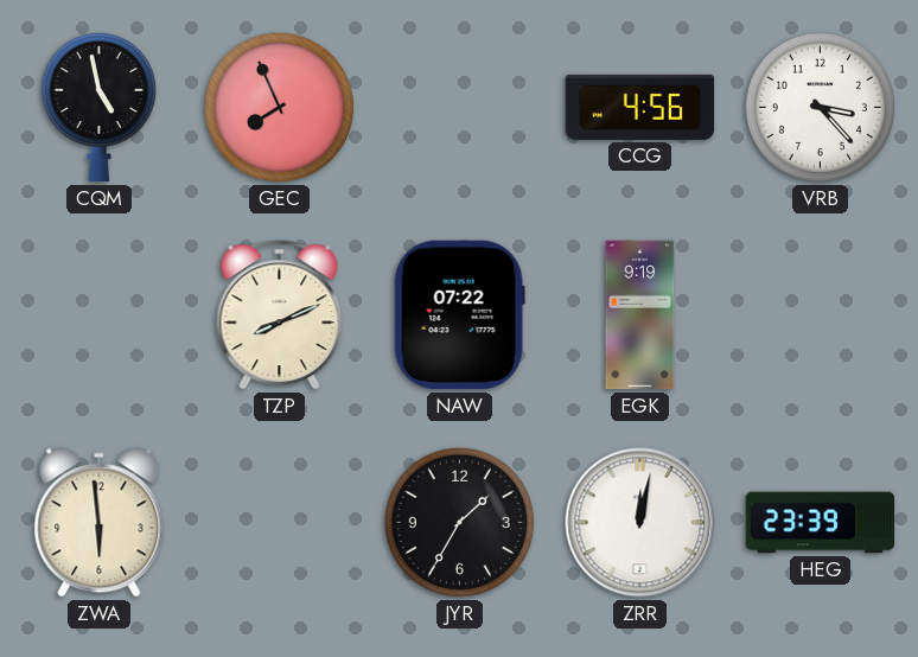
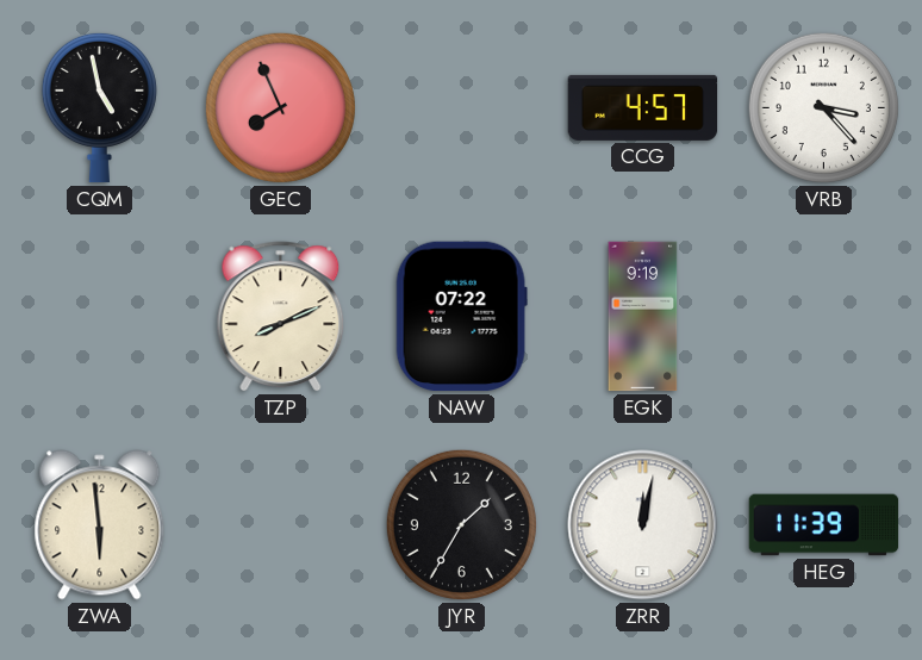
CCG: 4:56 -> 4:57
HEG: 23:39 -> 11:39
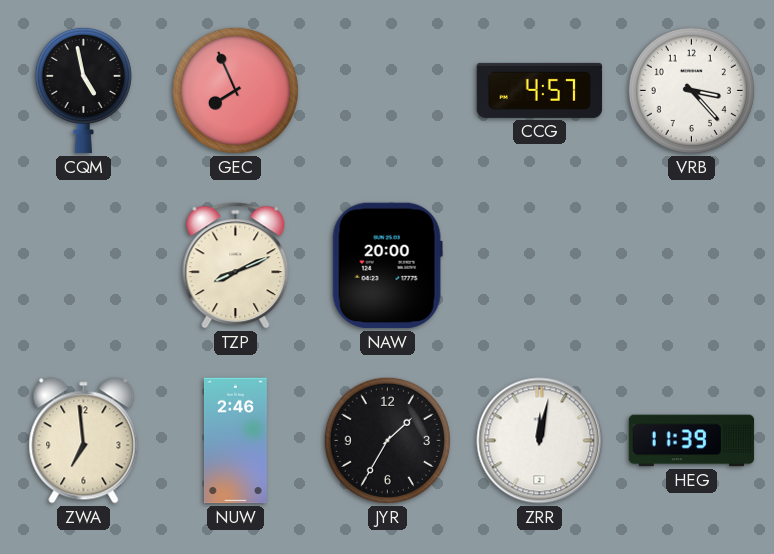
NAW: 07:22 -> 20:00
EGK: 9:19 -> none
ZWA: 5:59 -> 6:59
NUW: none -> 2:46
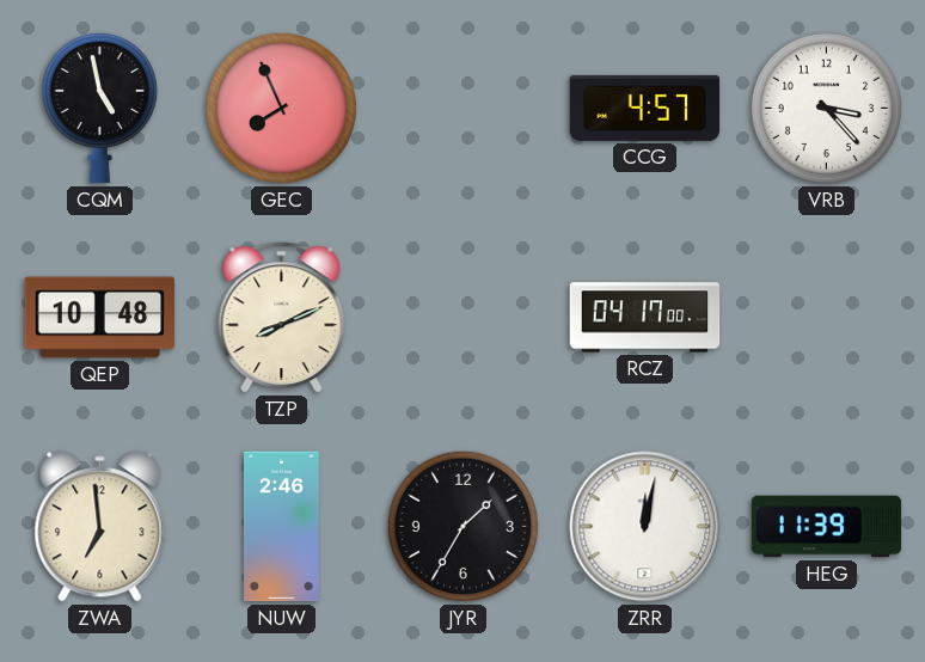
QEP: none -> 10:48
NAW: 20:00 -> none
RCZ: none -> 04:17
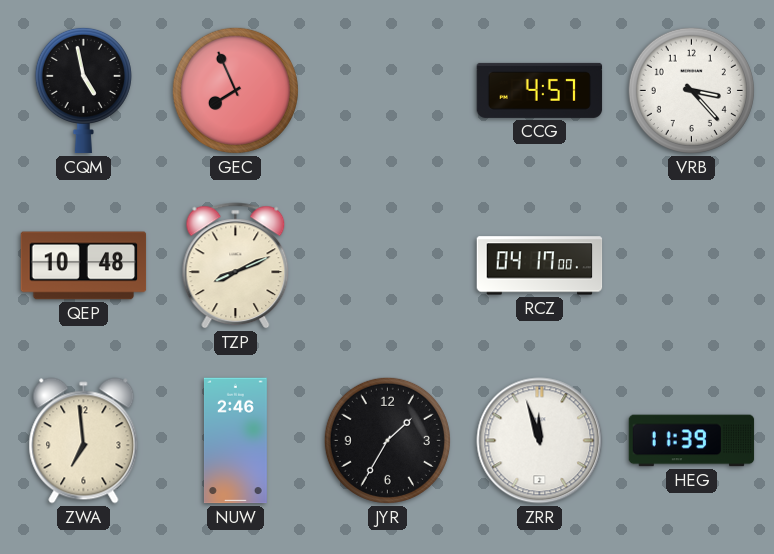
ZRR: 12:02 -> 11:57
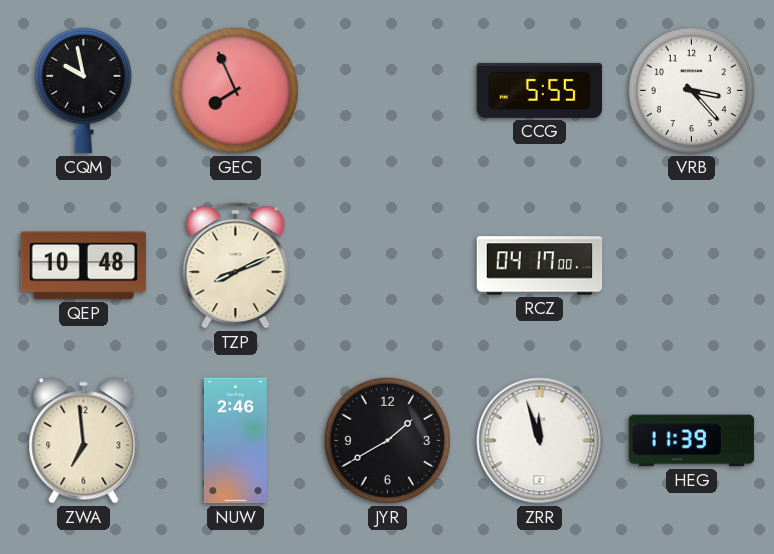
CQM: 4:58 -> 9:58
CCG: 4:57 -> 5:55
JYR: 1:35 -> 1:40
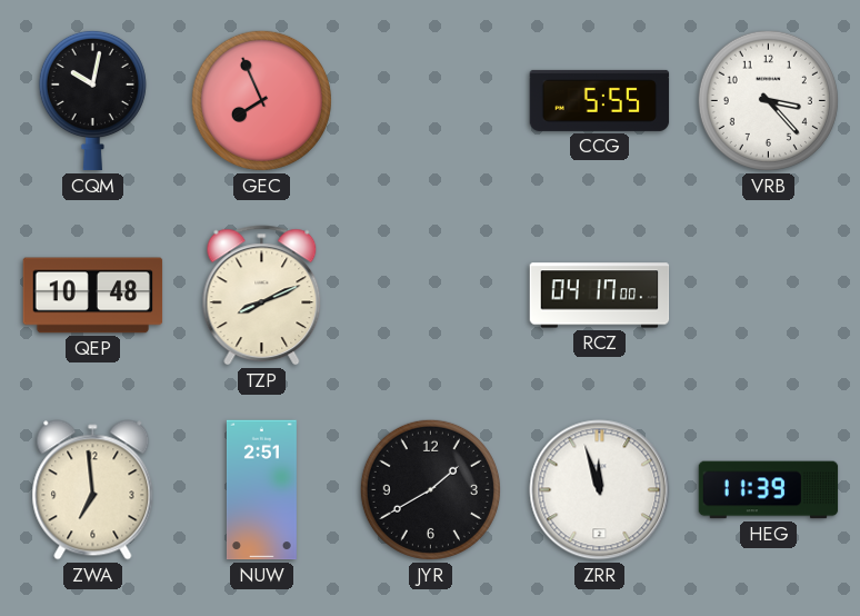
CQM: 9:58 -> 10:02
NUW: 2:46 -> 2:51
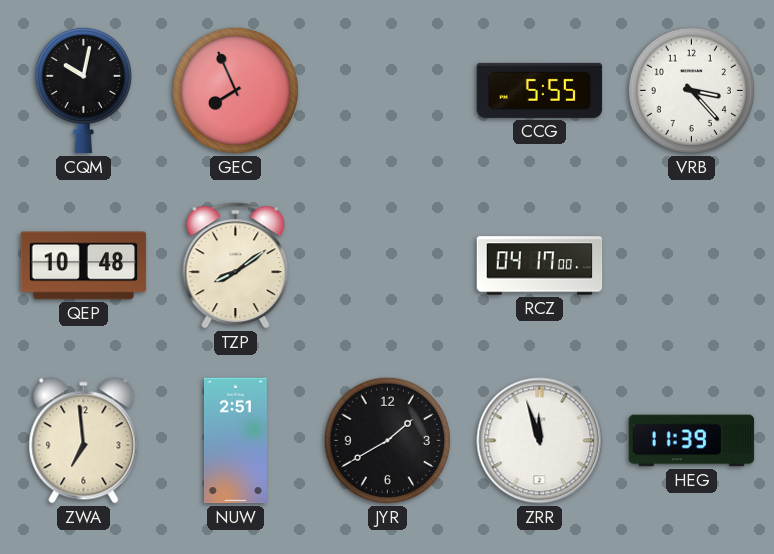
TZP: 8:11 -> 8:09
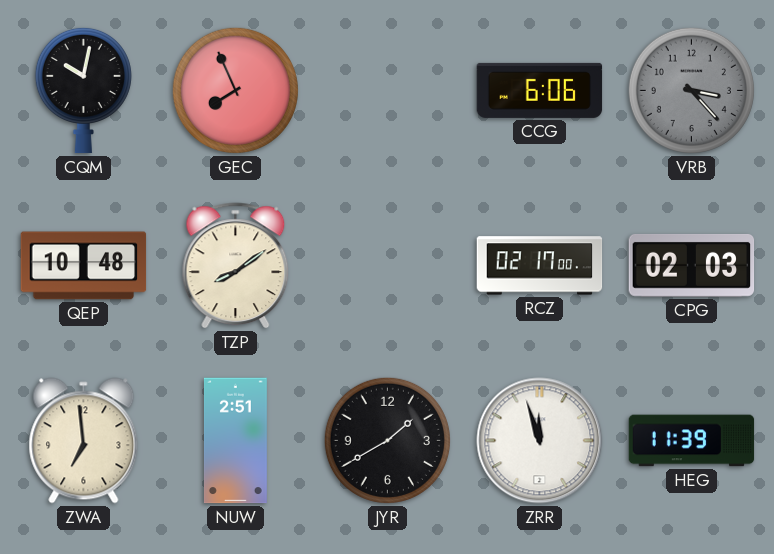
CCG: 5:55 -> 6:06
VRB dial: white -> grey
RCZ: 04:17 -> 02:17
CPG: none -> 02:03
